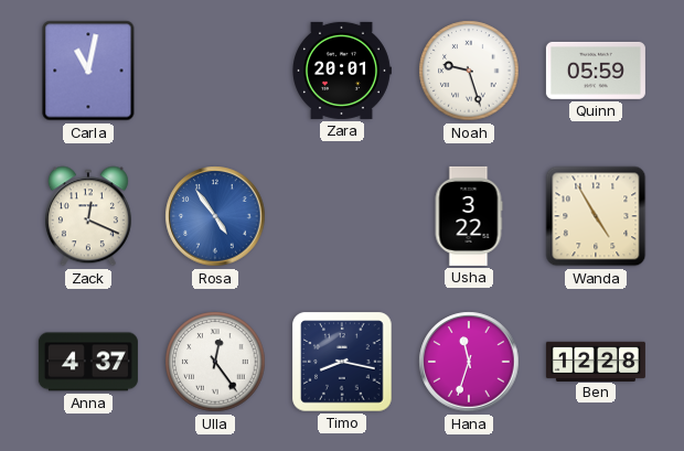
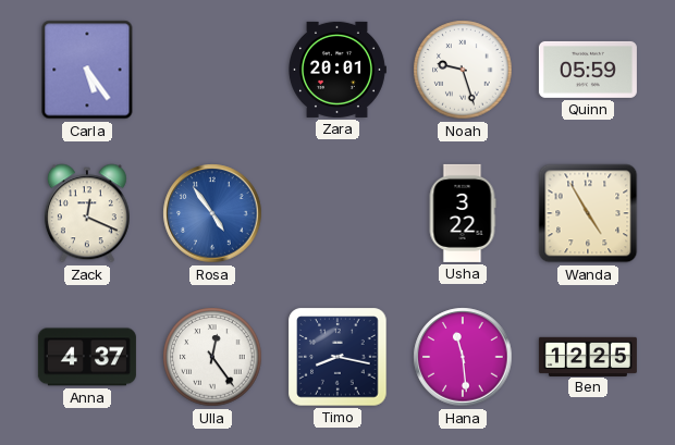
Carla: 11:02 -> 5:24
Hana: 11:33 -> 11:29
Ben: 12:28 -> 12:25
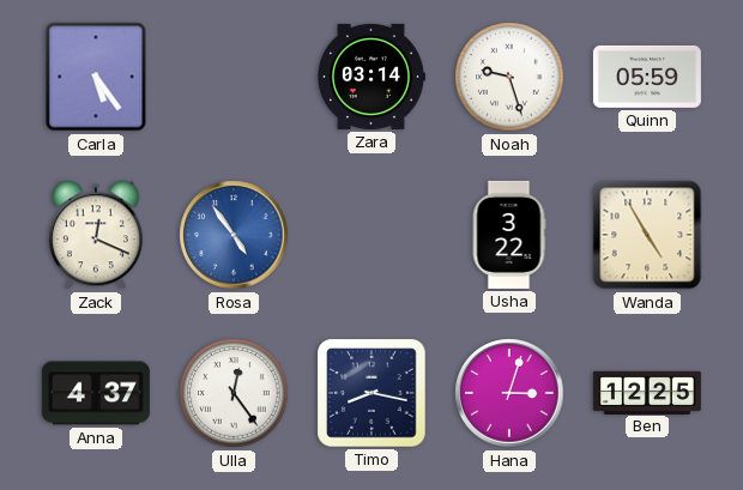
Zara: 20:01 -> 03:14
Hana: 11:29 -> 3:03
